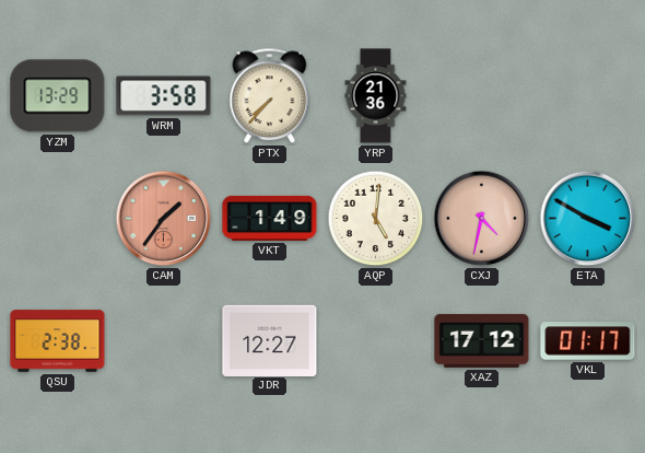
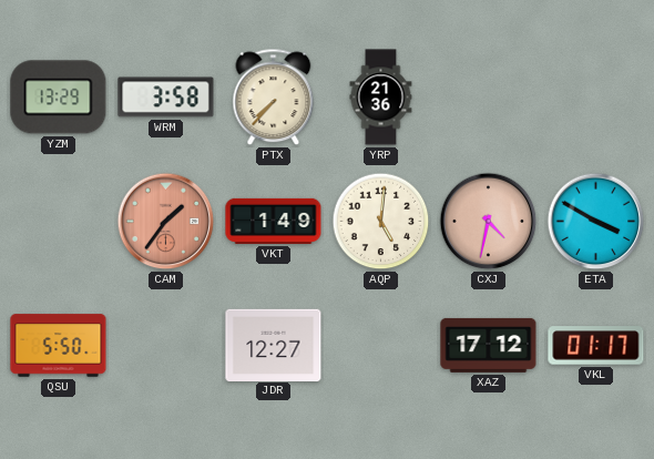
QSU: 2:38 -> 5:50
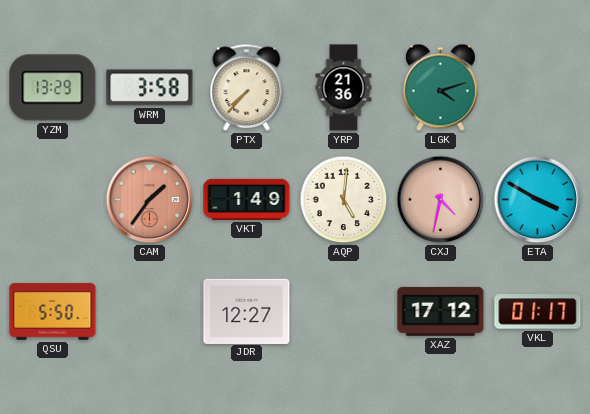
LGK: none -> 4:12
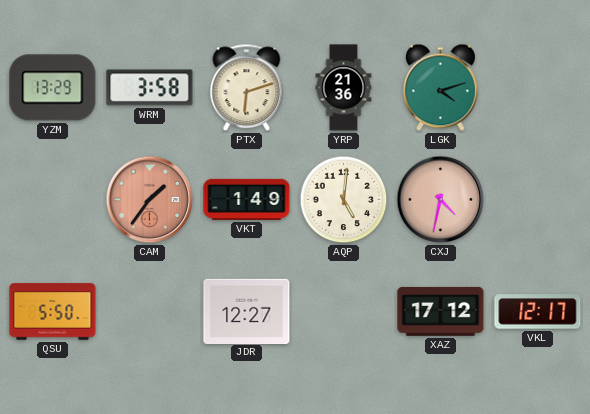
PTX: 7:37 -> 6:12
ETA: 3:50 -> none
VKL: 01:17 -> 12:17
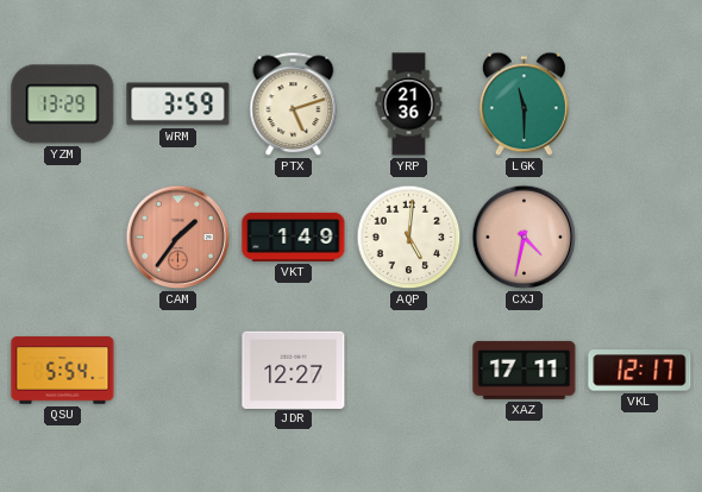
WRM: 3:58 -> 3:59
PTX: 6:12 -> 5:12
LGK: 4:12 -> 11:30
QSU: 5:50 -> 5:54
XAZ: 17:12 -> 17:11
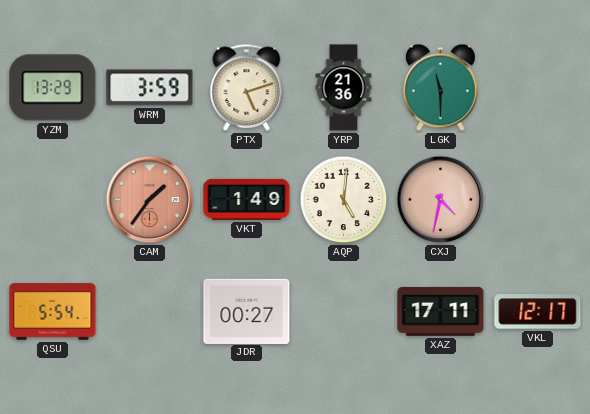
JDR: 12:27 -> 00:27
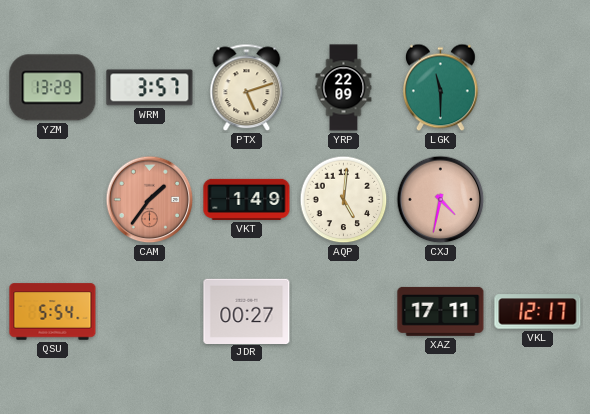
WRM: 3:59 -> 3:57
YRP: 21:36 -> 22:09
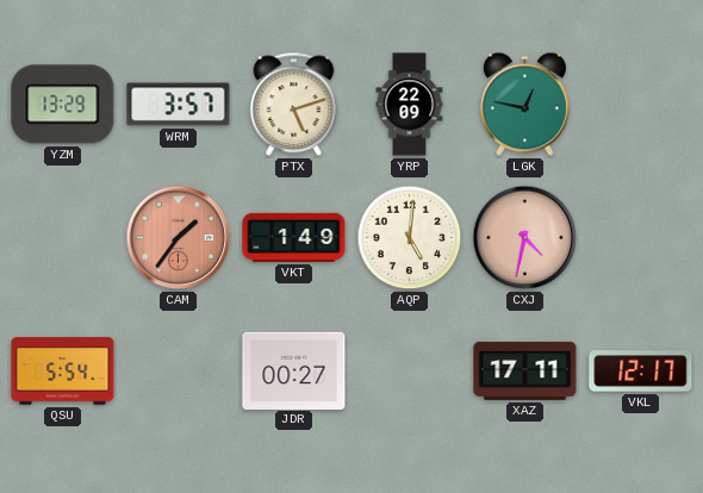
LGK: 11:30 -> 12:47
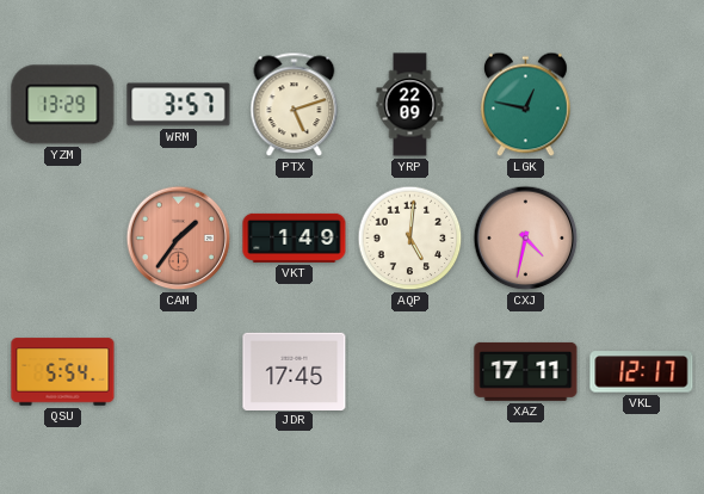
JDR: 00:27 -> 17:45
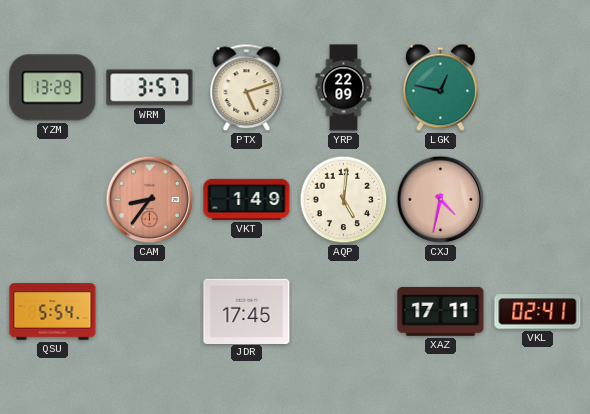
CAM: 1:36 -> 8:36
VKL: 12:17 -> 02:41
